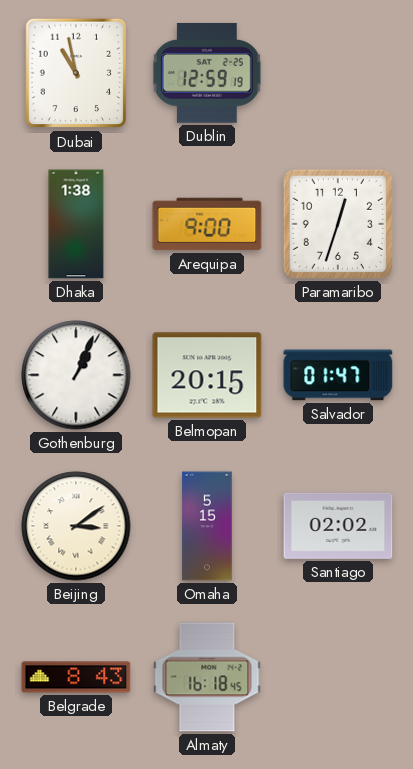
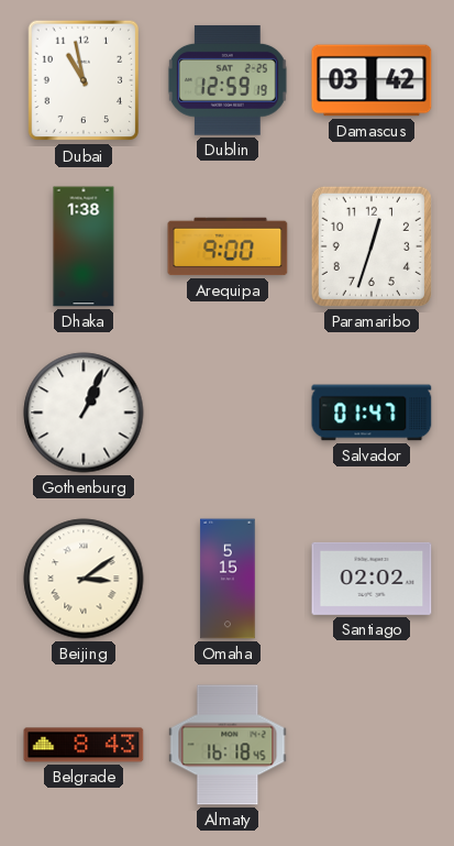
Damascus: none -> 03:42
Belmopan: 20:15 -> none
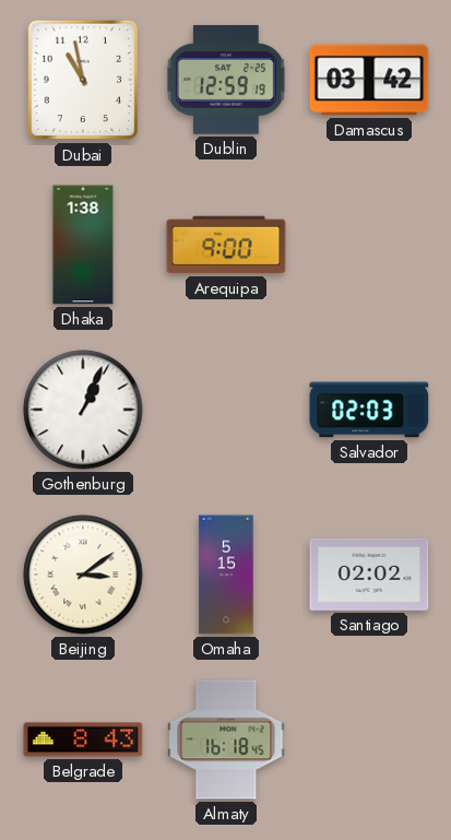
Paramaribo: 12:33 -> none
Salvador: 01:47 -> 02:03
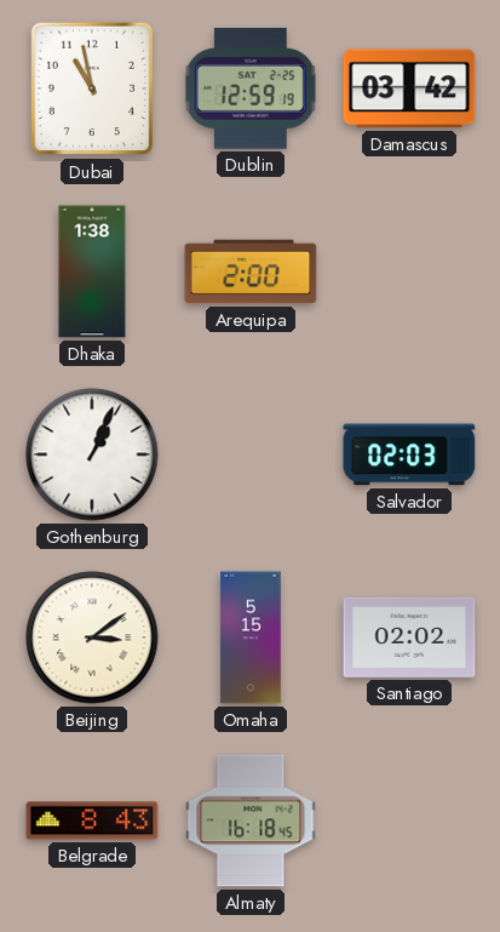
Arequipa: 9:00 -> 2:00
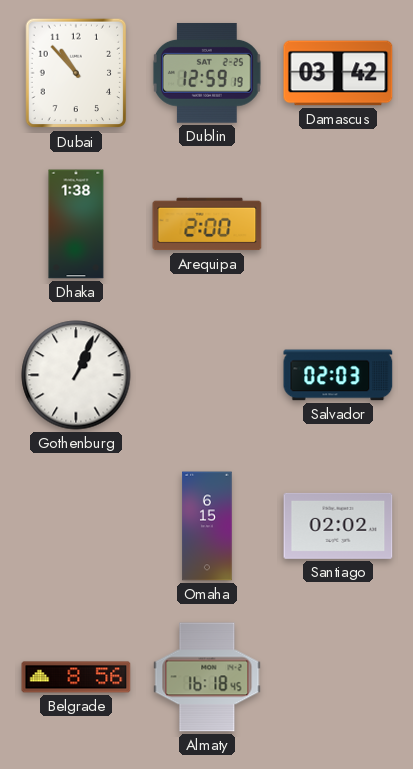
Dubai: 10:58 -> 10:53
Beijing: 3:09 -> none
Omaha: 5:15 -> 6:15
Belgrade: 8:43 -> 8:56
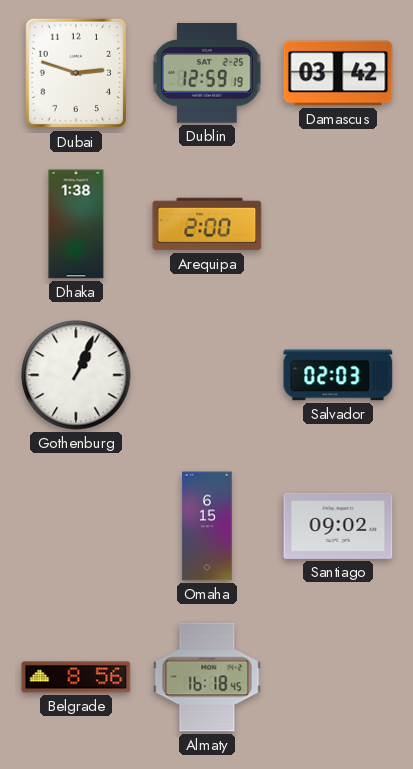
Dubai: 10:53 -> 2:48
Santiago: 02:02 -> 09:02
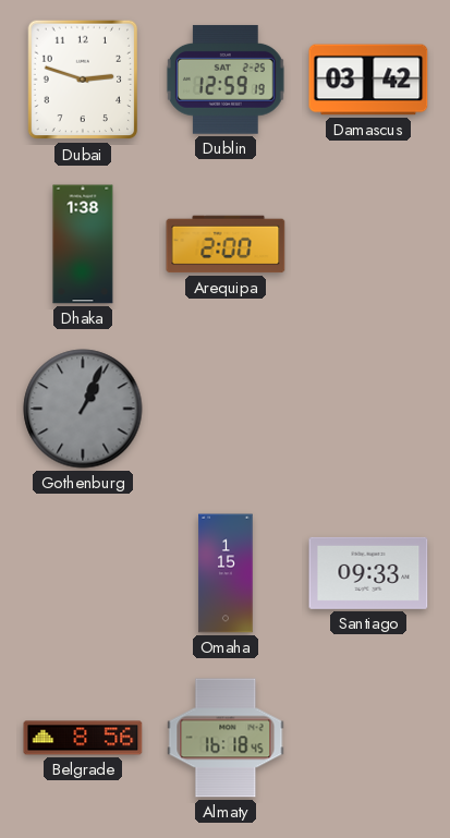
Gothenburg dial: white -> grey
Salvador: 02:03 -> none
Omaha: 6:15 -> 1:15
Santiago: 09:02 -> 09:33
